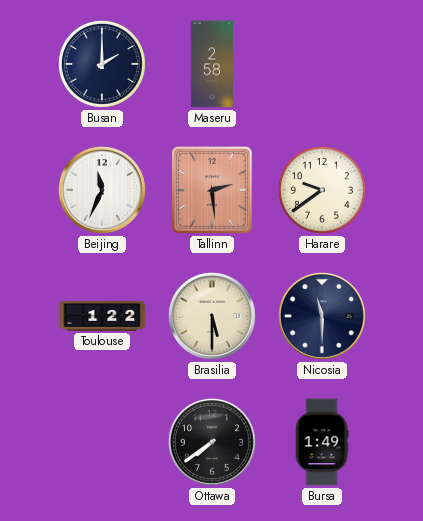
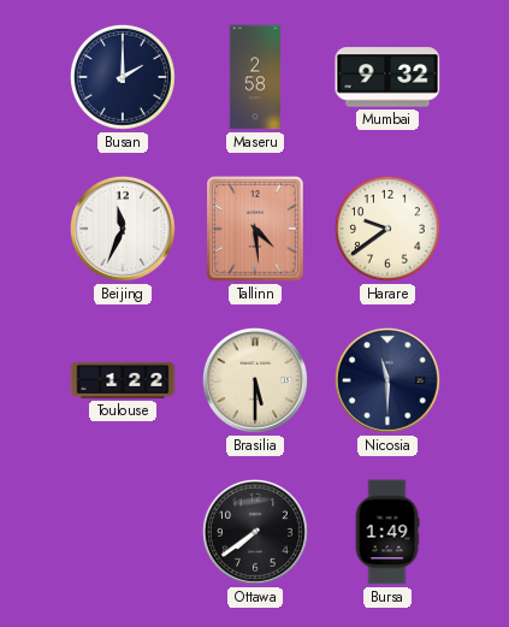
Mumbai: none -> 9:32
Tallinn: 2:29 -> 4:29
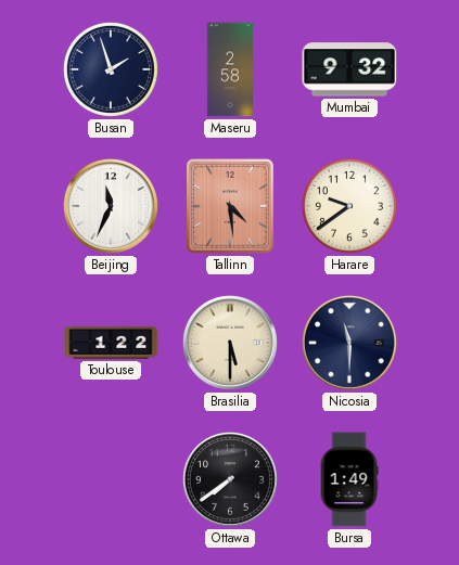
Busan: 2:00 -> 1:57
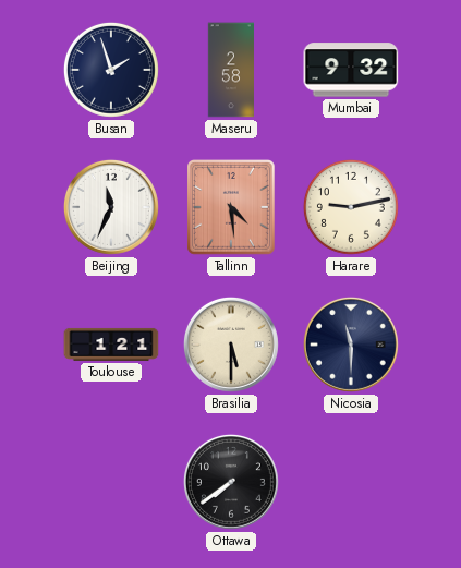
Harare: 9:39 -> 9:13
Toulouse: 1:22 -> 1:21
Bursa: 1:49 -> none
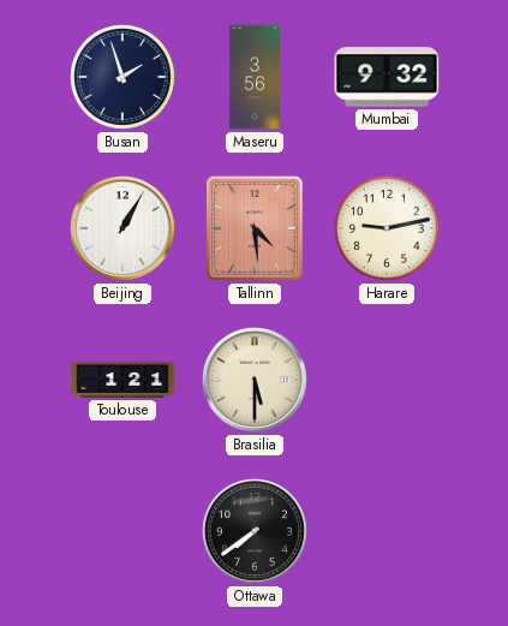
Maseru: 2:58 -> 3:56
Beijing: 11:34 -> 1:05
Nicosia: 11:30 -> none
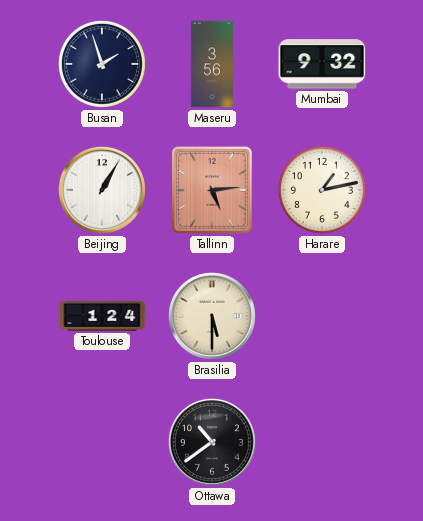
Tallinn: 4:29 -> 5:14
Harare: 9:13 -> 1:13
Toulouse: 1:21 -> 1:24
Ottawa: 7:39 -> 10:39
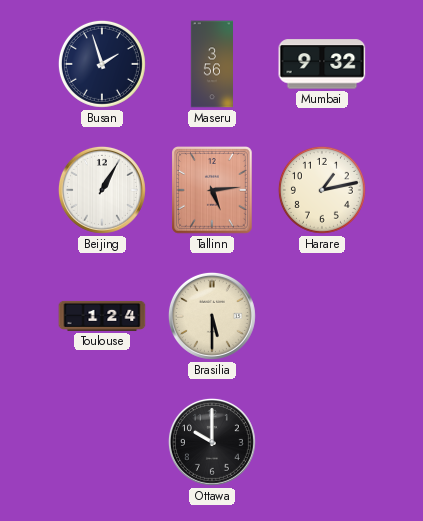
Ottawa: 10:39 -> 10:00
